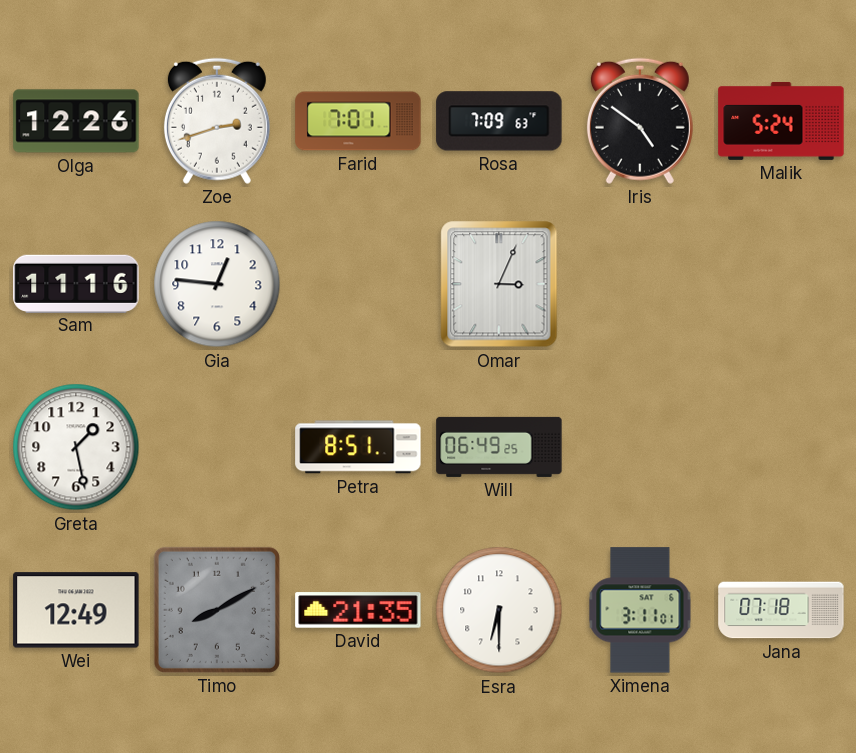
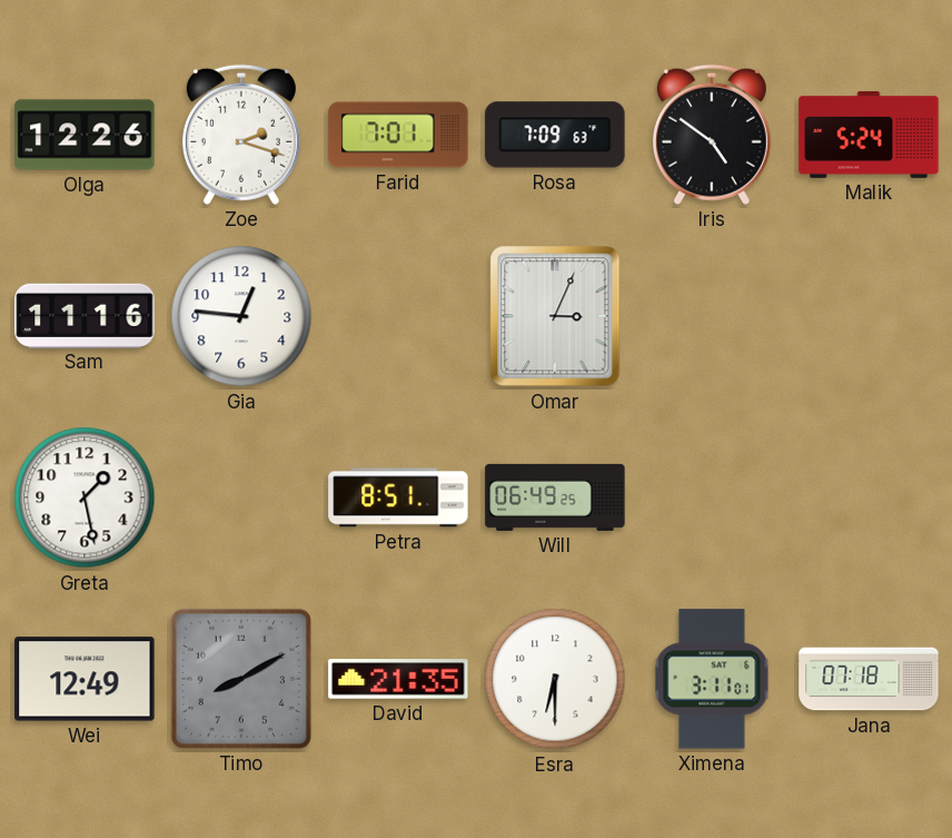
Zoe: 2:42 -> 2:18
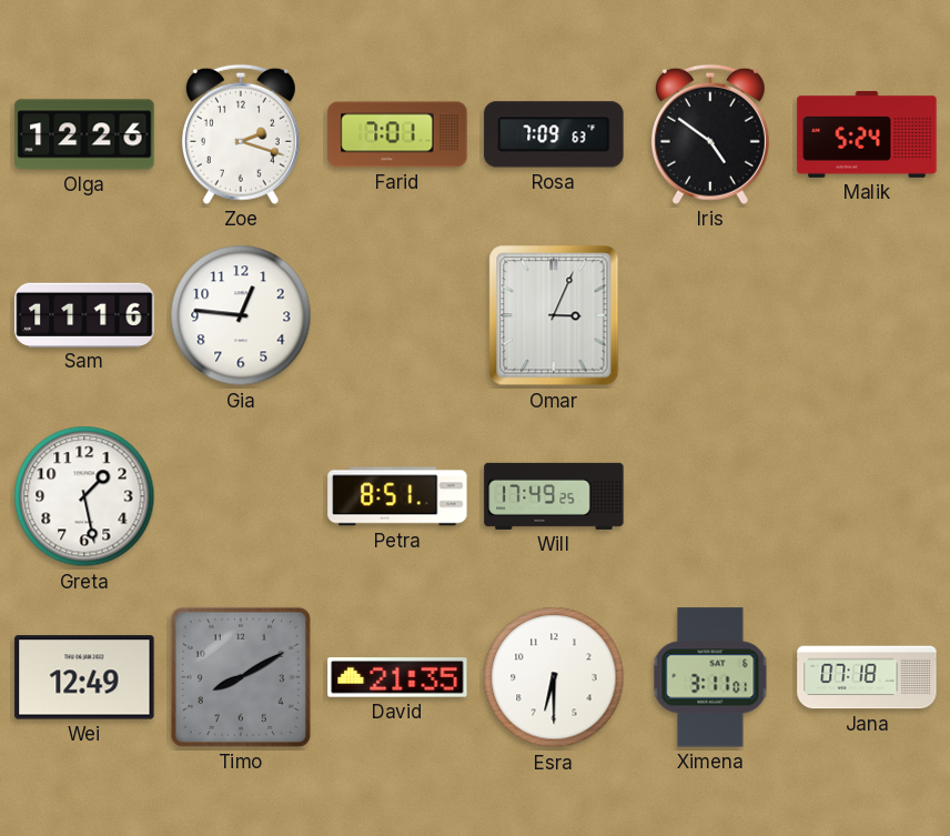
Will: 06:49 -> 17:49
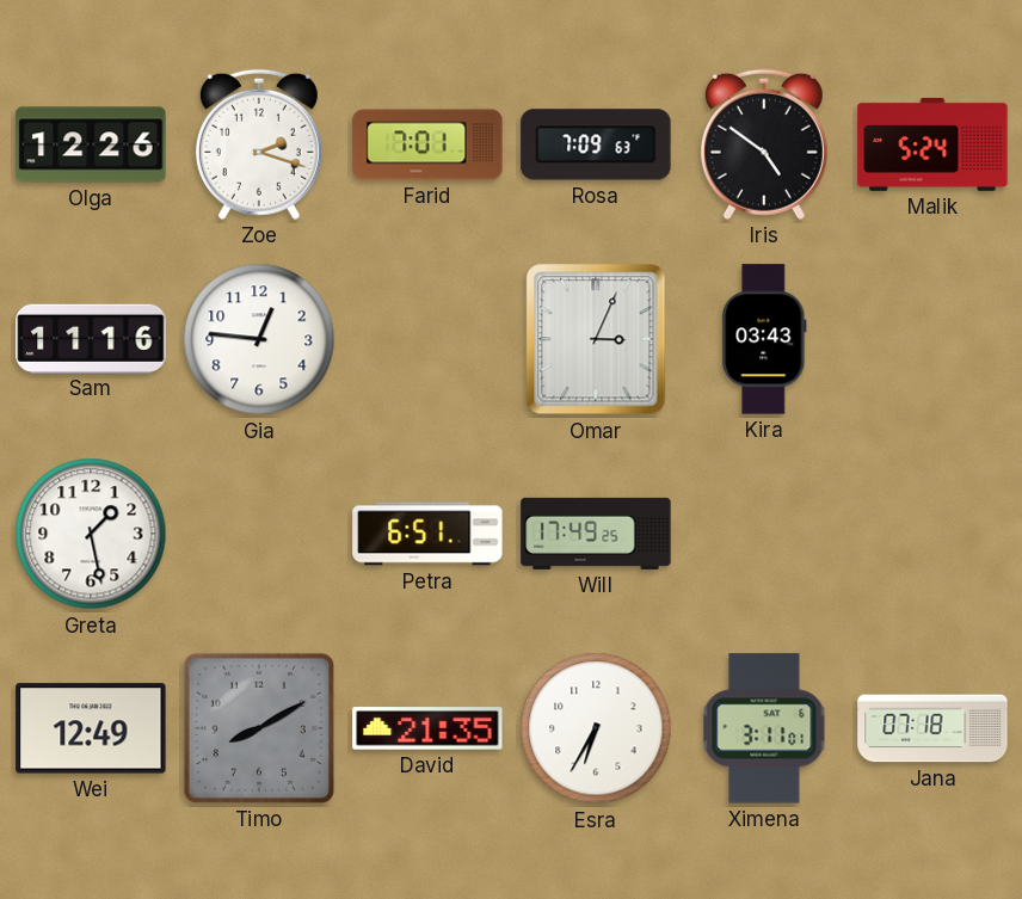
Kira: none -> 03:43
Petra: 8:51 -> 6:51
Esra: 6:30 -> 6:35
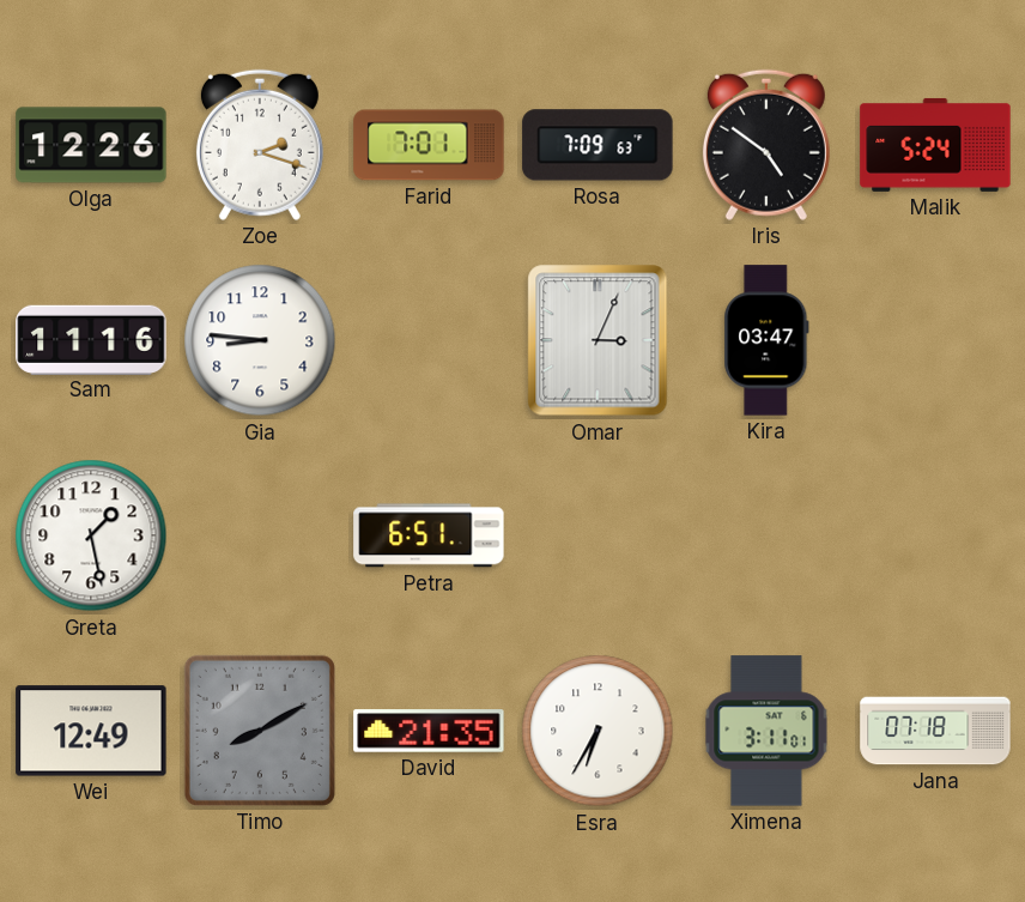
Gia: 12:46 -> 8:46
Kira: 03:43 -> 03:47
Will: 17:49 -> none
